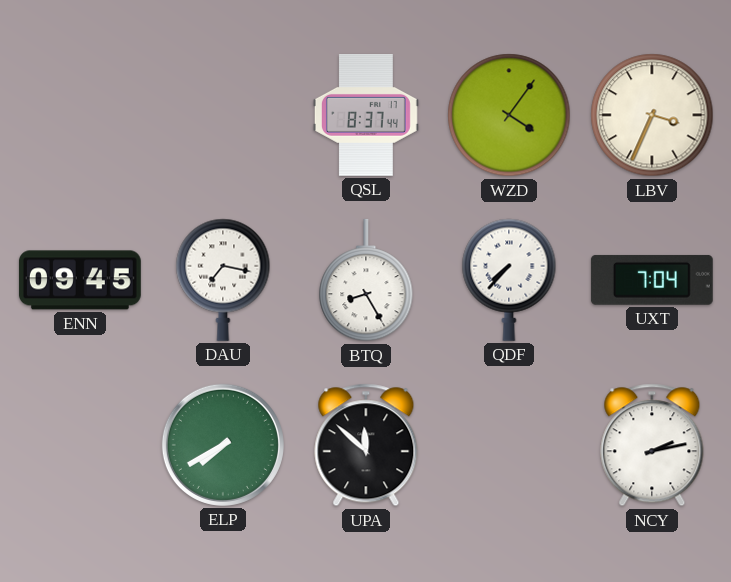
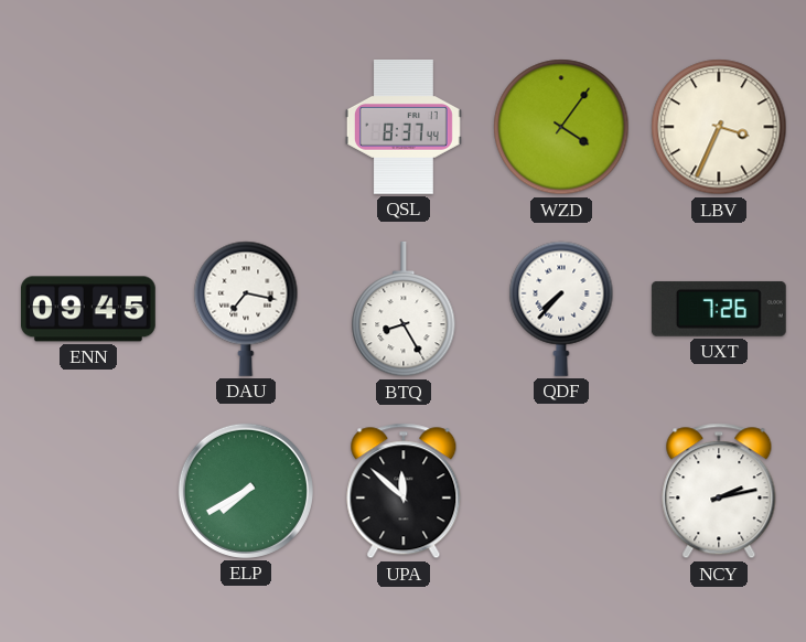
UXT: 7:04 -> 7:26
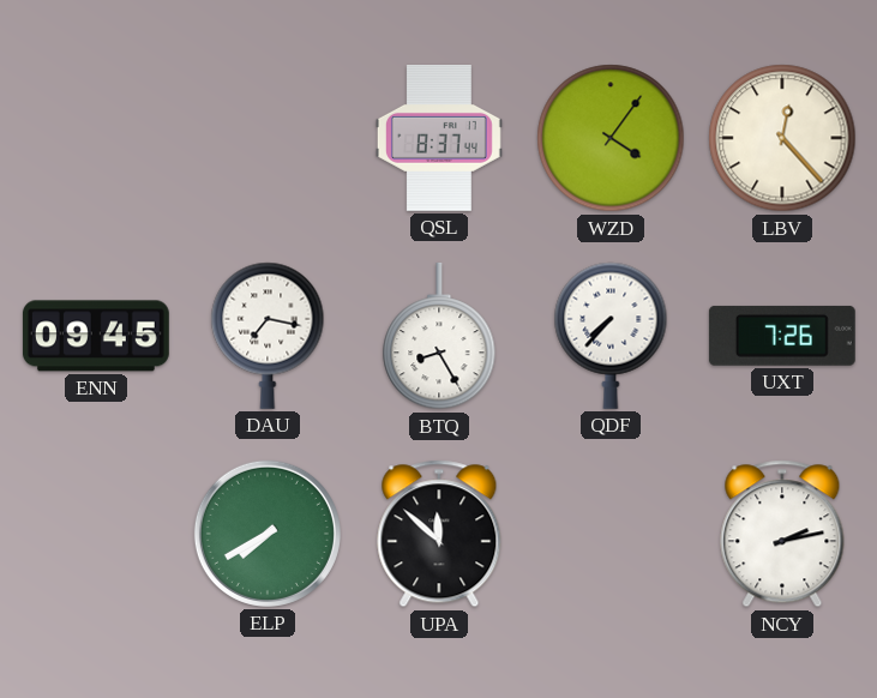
LBV: 3:34 -> 12:23
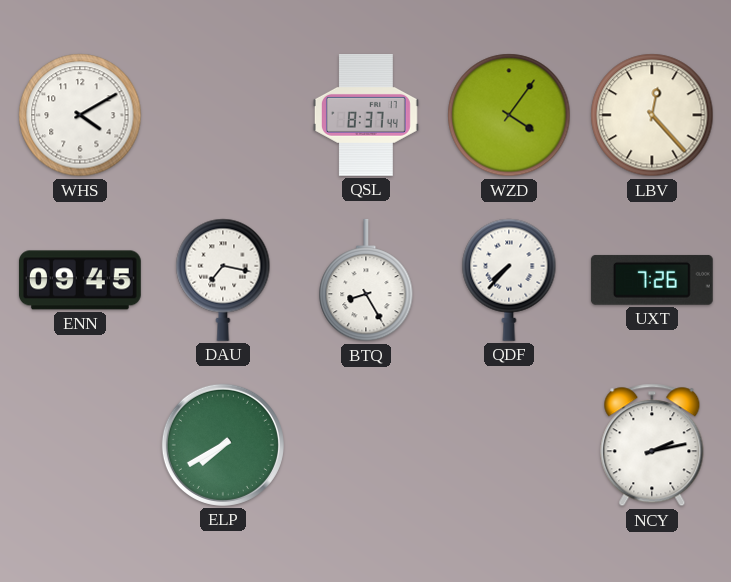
WHS: none -> 4:10
UPA: 11:52 -> none
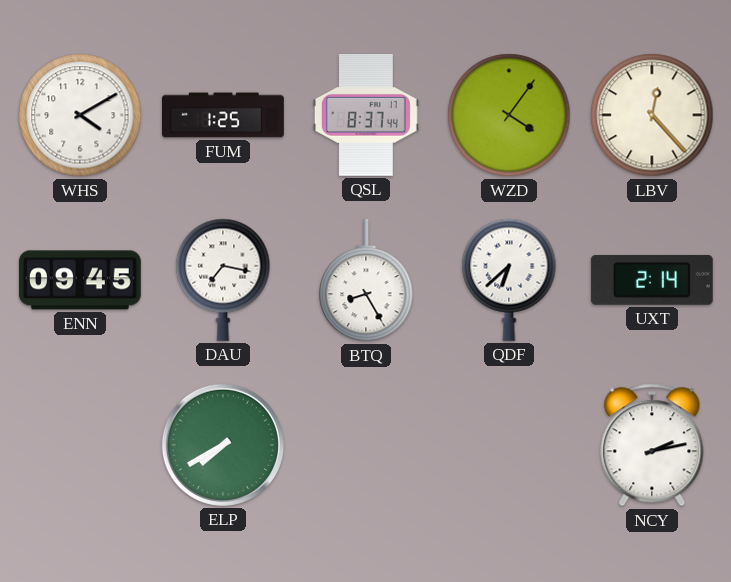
FUM: none -> 1:25
QDF: 7:37 -> 6:38
UXT: 7:26 -> 2:14
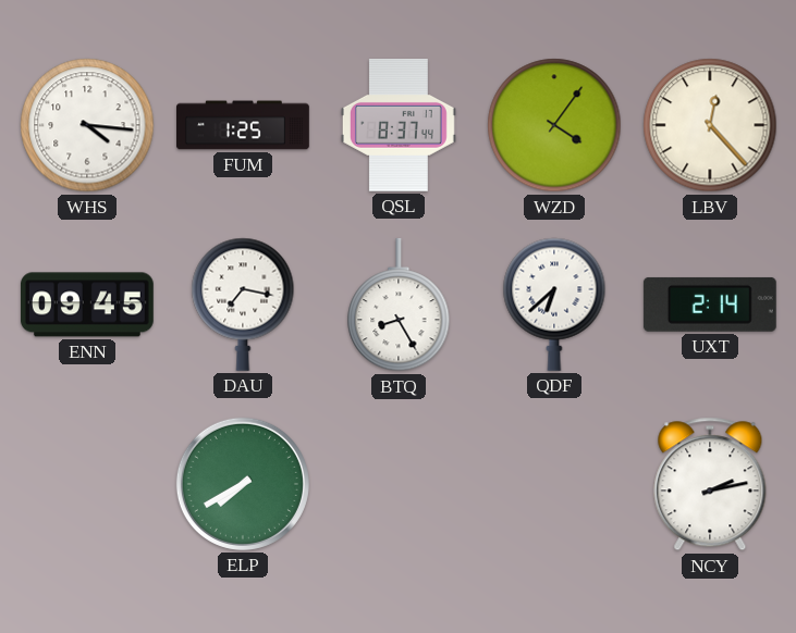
WHS: 4:10 -> 4:16
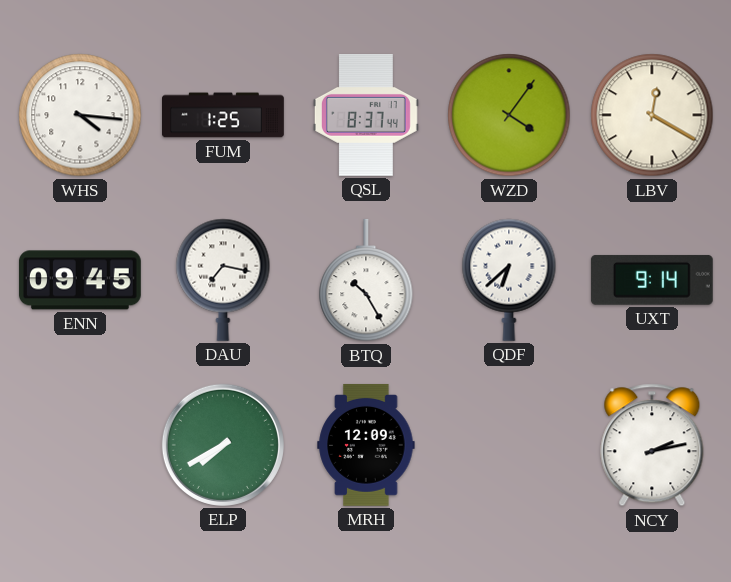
LBV: 12:23 -> 12:20
BTQ: 8:25 -> 10:25
UXT: 2:14 -> 9:14
MRH: none -> 12:09
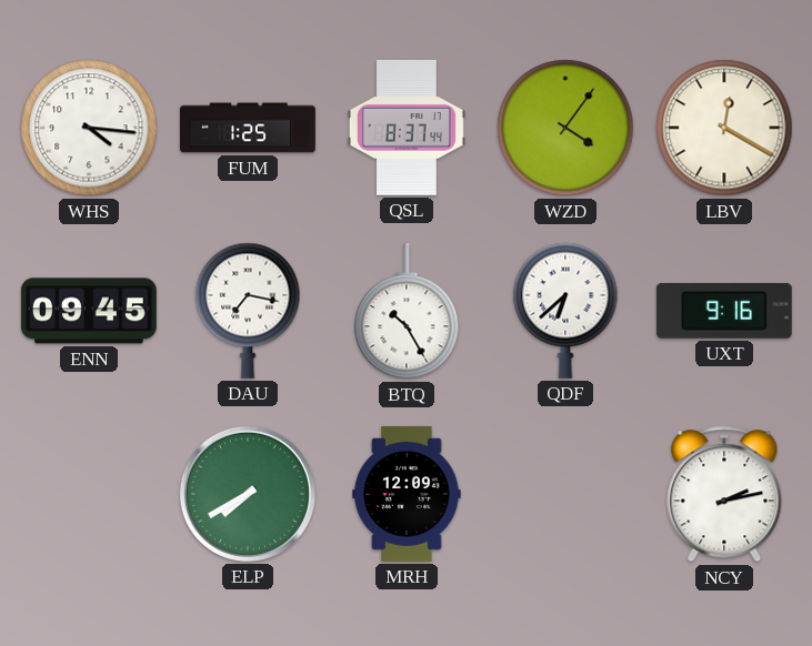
UXT: 9:14 -> 9:16
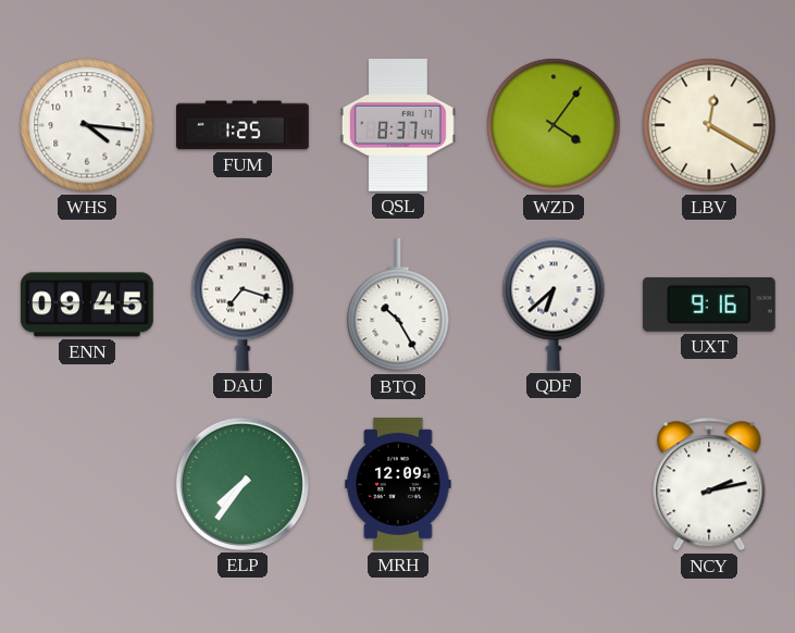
DAU: 7:17 -> 7:18
ELP: 7:40 -> 7:36
